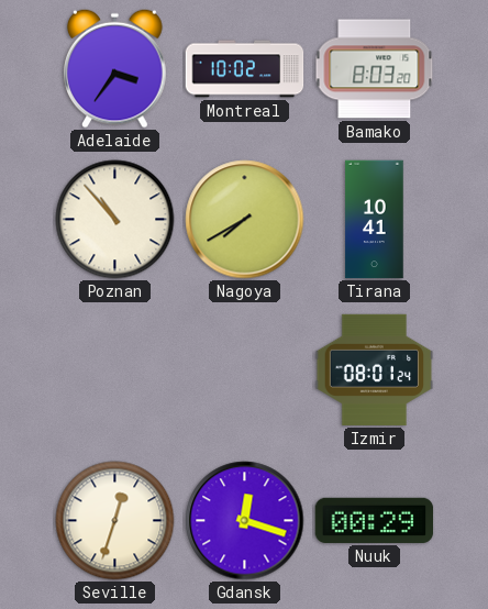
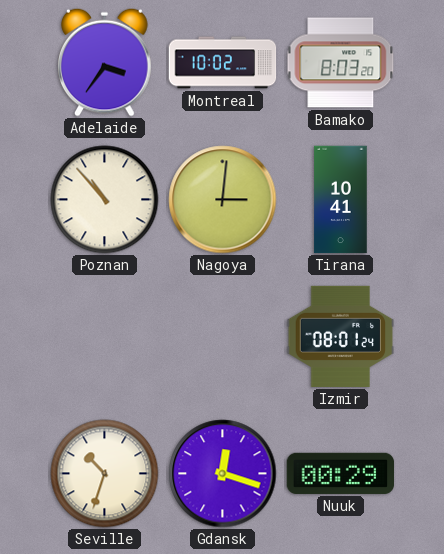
Nagoya: 7:40 -> 3:01
Seville: 12:33 -> 10:33
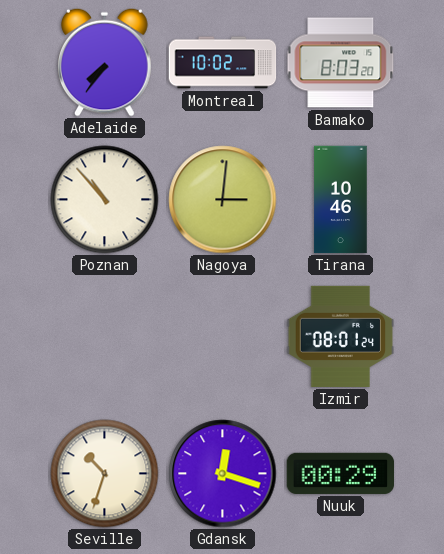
Adelaide: 3:36 -> 7:36
Tirana: 10:41 -> 10:46
